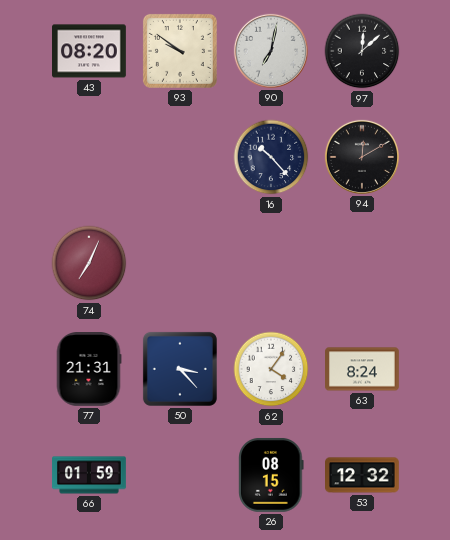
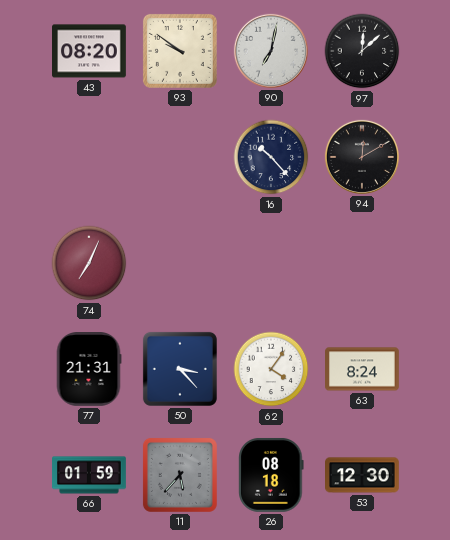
11: none -> 5:37
26: 08:15 -> 08:18
53: 12:32 -> 12:30
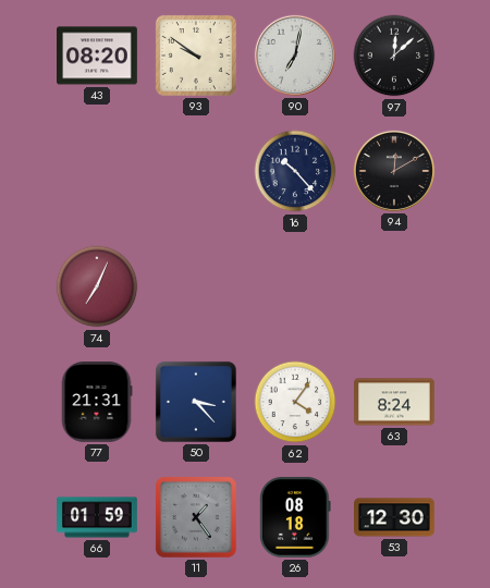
11: 5:37 -> 1:24
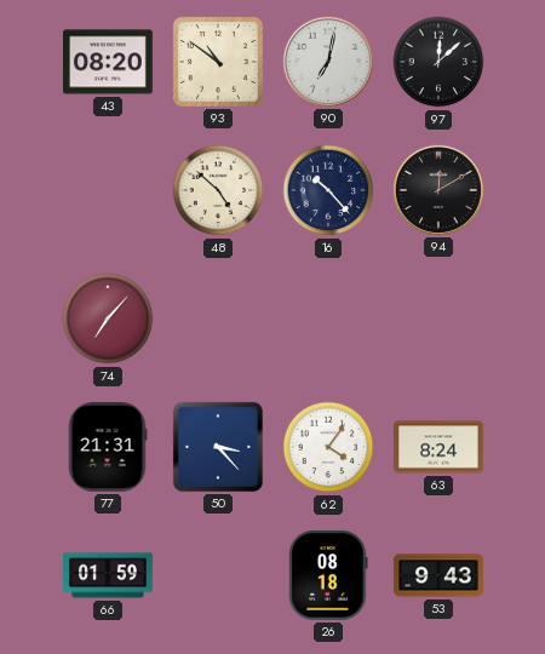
93: 9:51 -> 10:51
48: none -> 4:52
74: 7:04 -> 7:07
11: 1:24 -> none
53: 12:30 -> 9:43
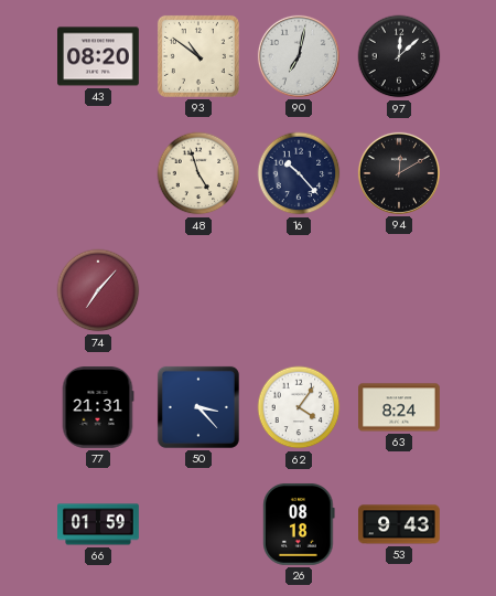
48: 4:52 -> 4:57
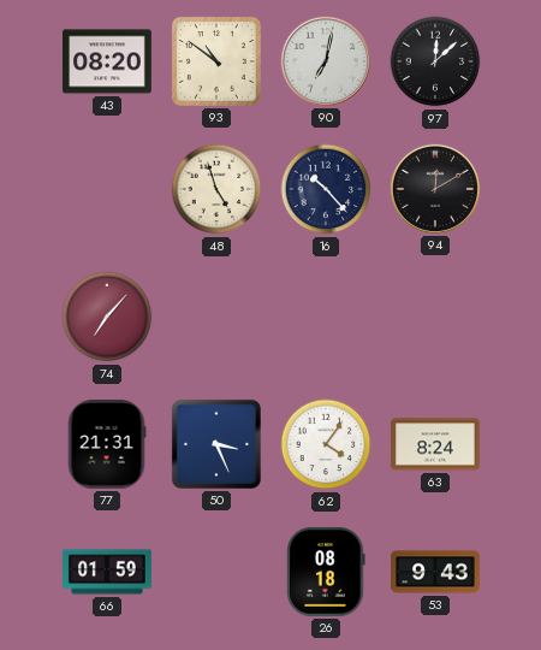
50: 3:23 -> 3:26
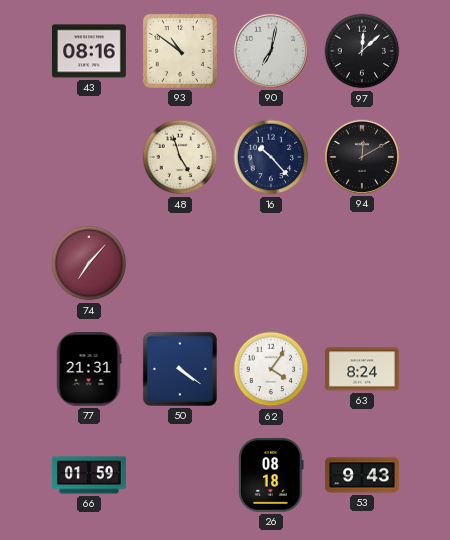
43: 08:20 -> 08:16
50: 3:26 -> 4:21
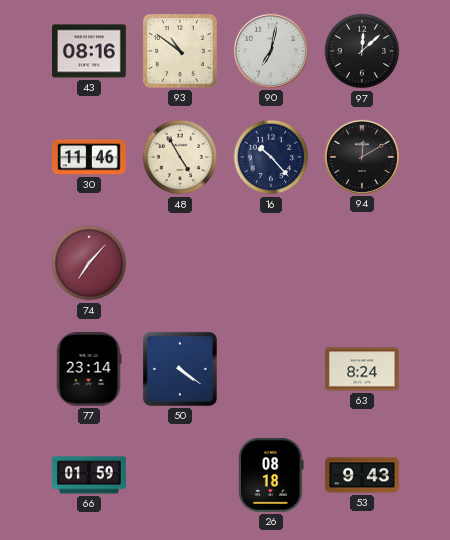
30: none -> 11:46
48: 4:57 -> 4:55
77: 21:31 -> 23:14
62: 4:06 -> none
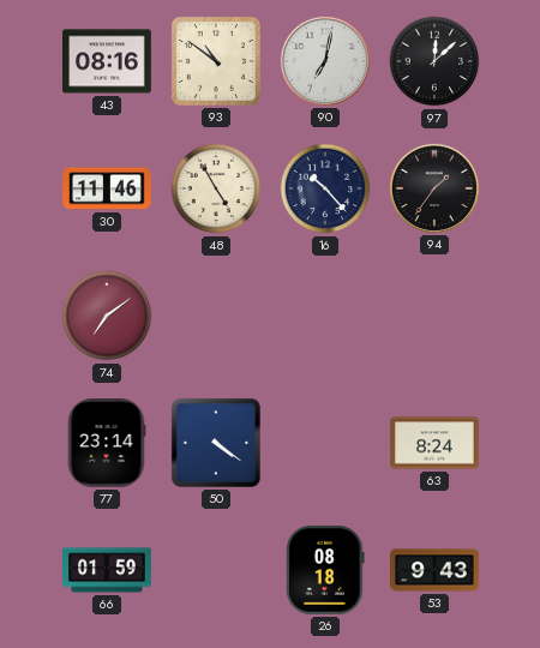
94: 12:10 -> 1:36
74: 7:07 -> 7:09
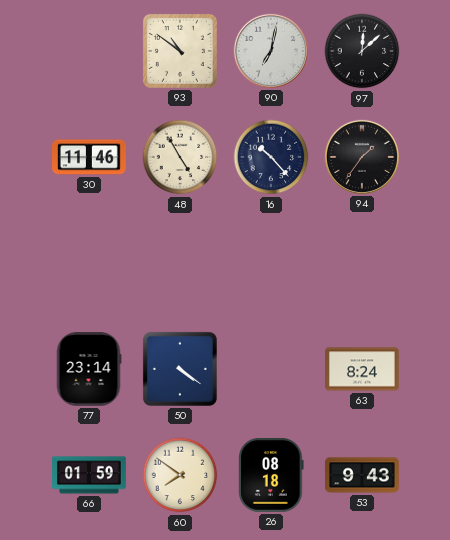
43: 08:16 -> none
74: 7:09 -> none
60: none -> 7:51
